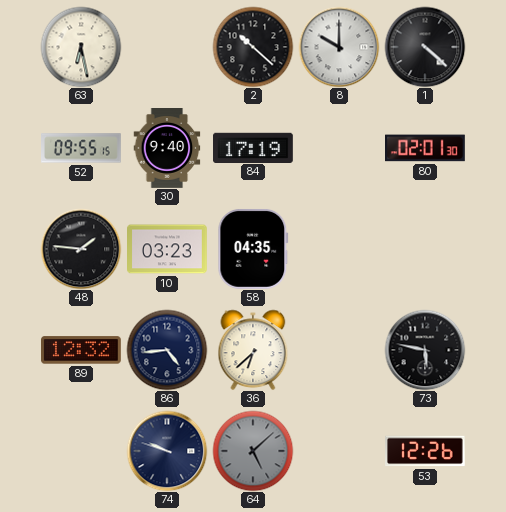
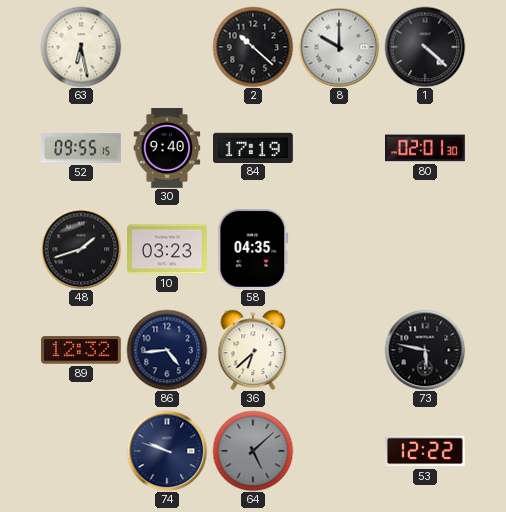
48: 1:46 -> 1:42
53: 12:26 -> 12:22
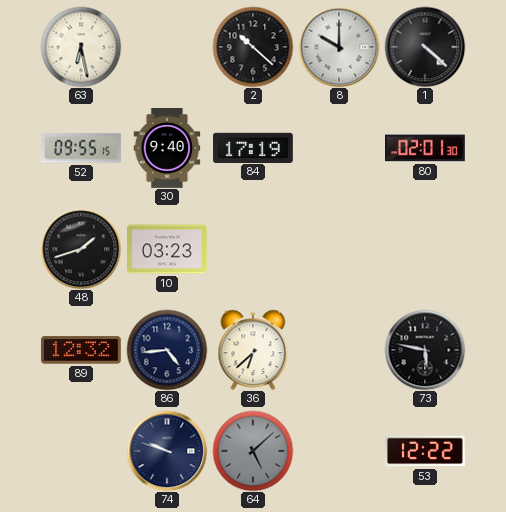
58: 04:35 -> none
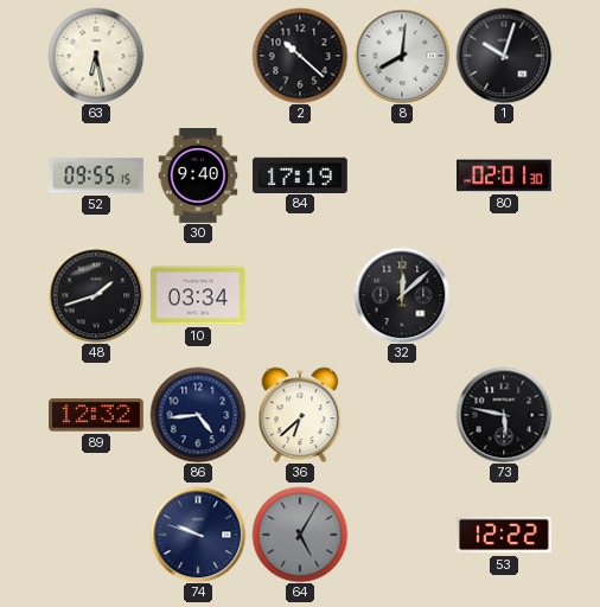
8: 10:00 -> 8:01
1: 4:22 -> 10:03
10: 03:23 -> 03:34
32: none -> 12:08
64: 5:08 -> 5:05
